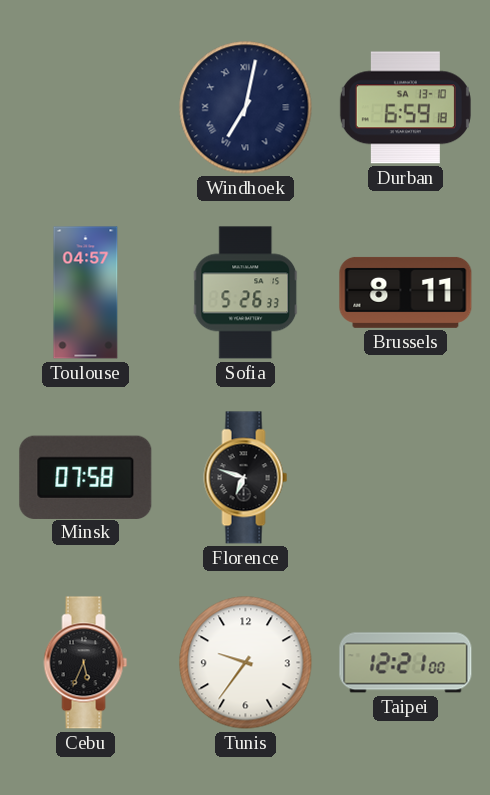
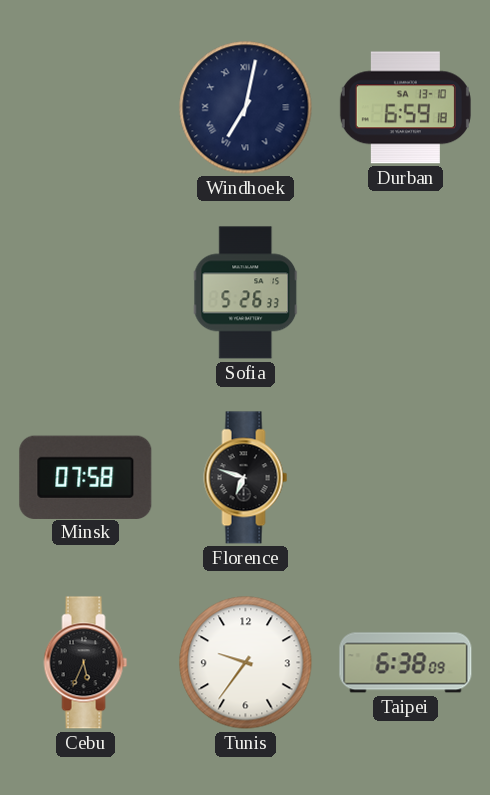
Toulouse: 04:57 -> none
Brussels: 8:11 -> none
Taipei: 12:21 -> 6:38
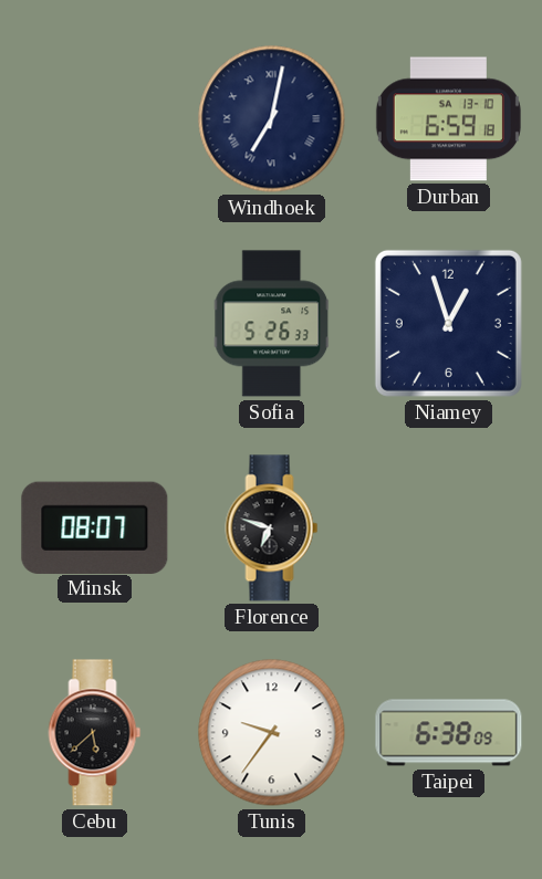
Niamey: none -> 12:57
Minsk: 07:58 -> 08:07
Cebu: 5:34 -> 5:38
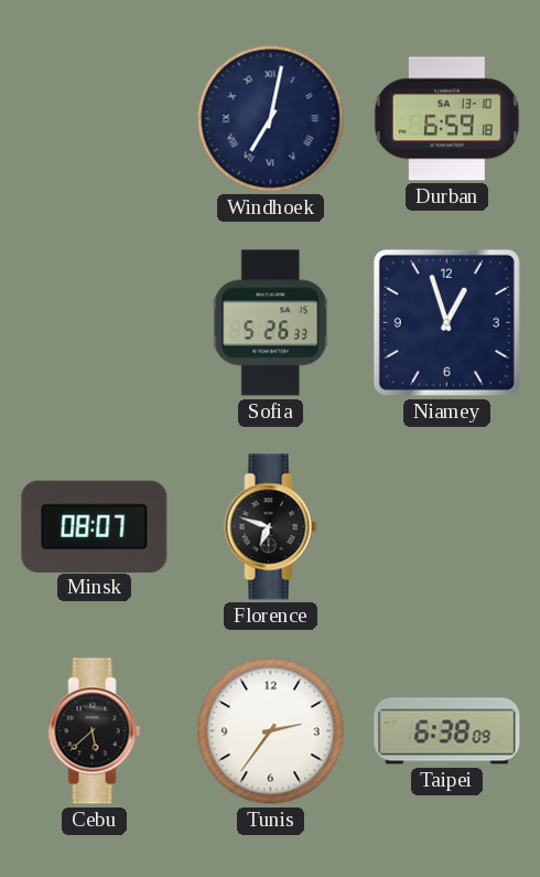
Tunis: 9:36 -> 2:36
